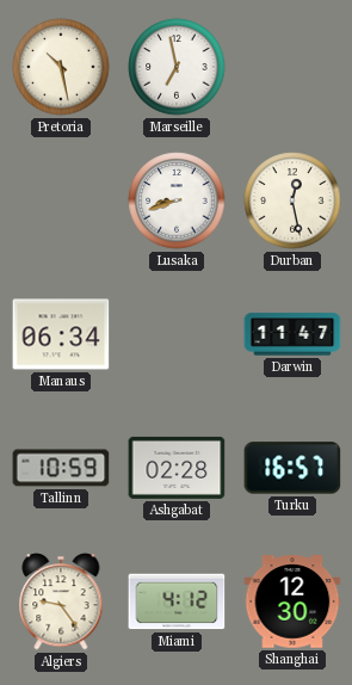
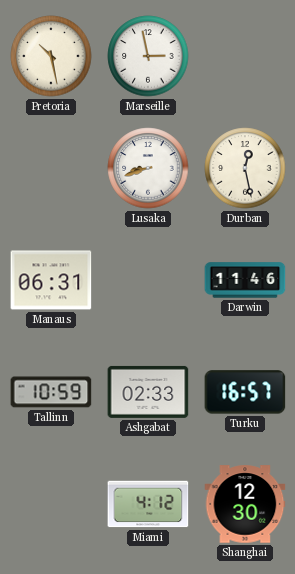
Marseille: 6:58 -> 2:58
Manaus: 06:34 -> 06:31
Darwin: 11:47 -> 11:46
Ashgabat: 02:28 -> 02:33
Algiers: 9:24 -> none
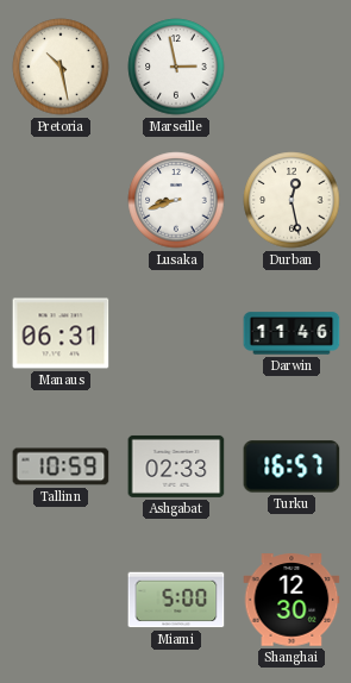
Miami: 4:12 -> 5:00
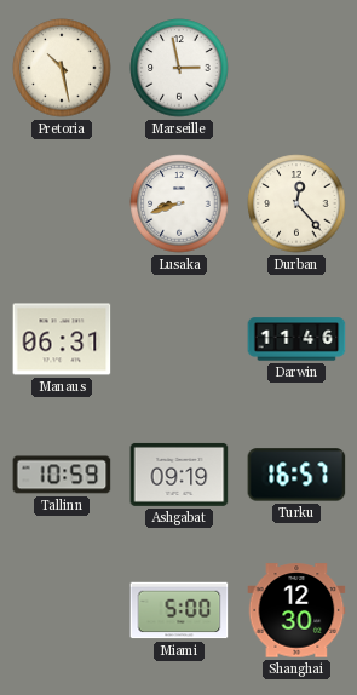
Durban: 12:28 -> 12:23
Ashgabat: 02:33 -> 09:19
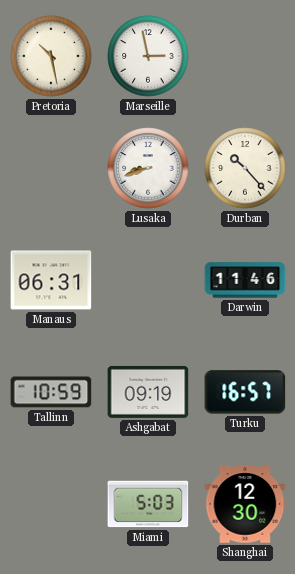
Durban: 12:23 -> 10:23
Miami: 5:00 -> 5:03
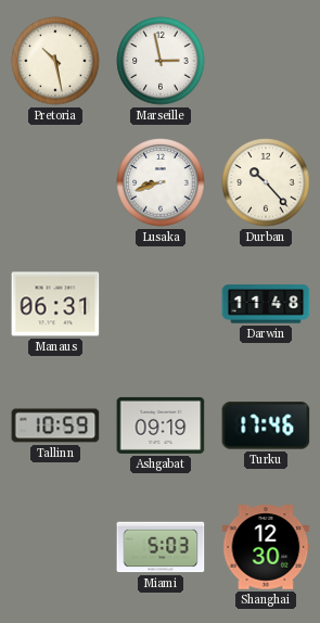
Darwin: 11:46 -> 11:48
Turku: 16:57 -> 17:46
